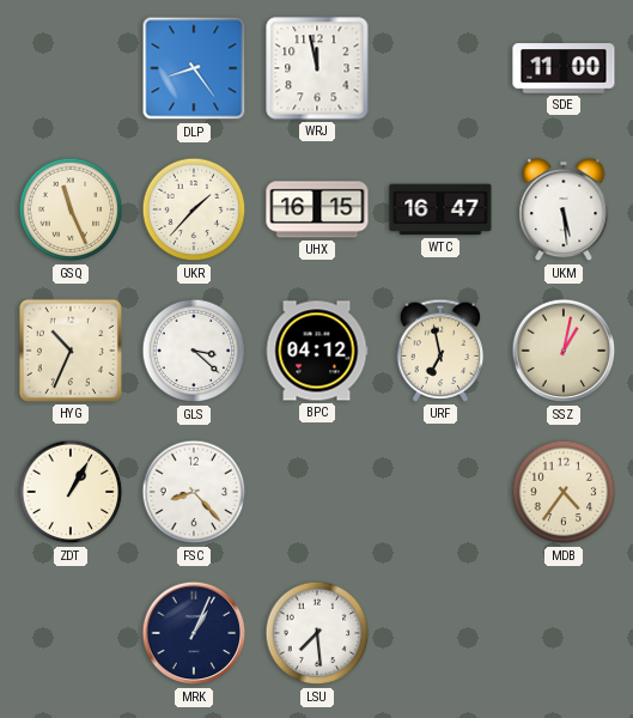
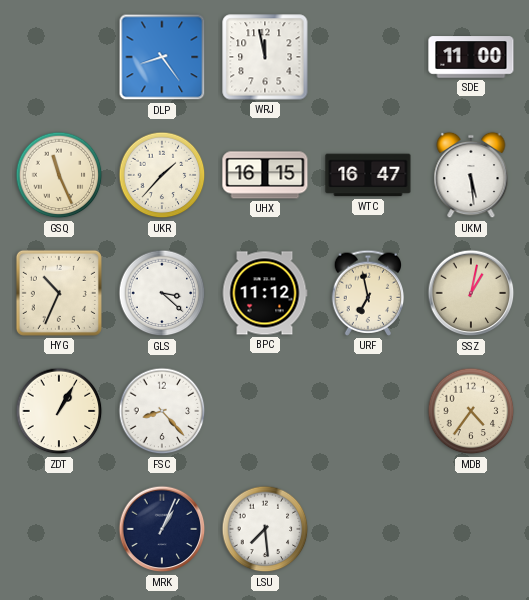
BPC: 04:12 -> 11:12
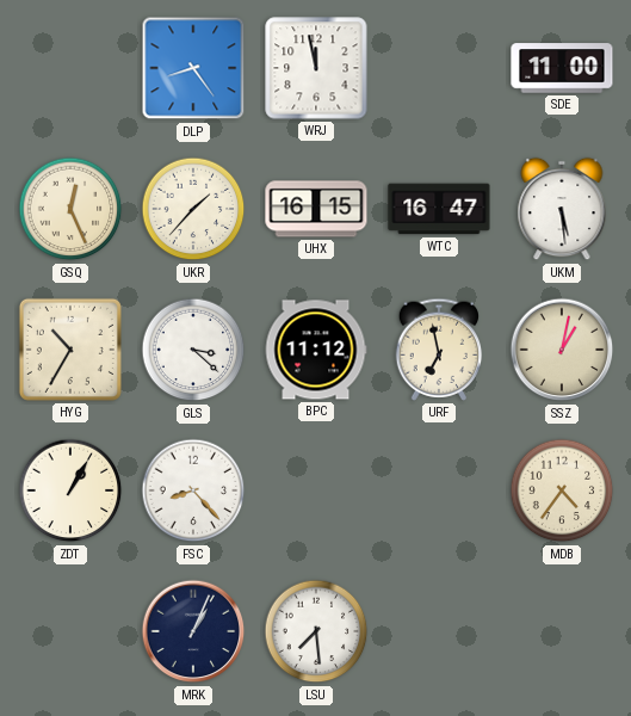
GSQ: 11:26 -> 12:26
HYG: 10:34 -> 10:35
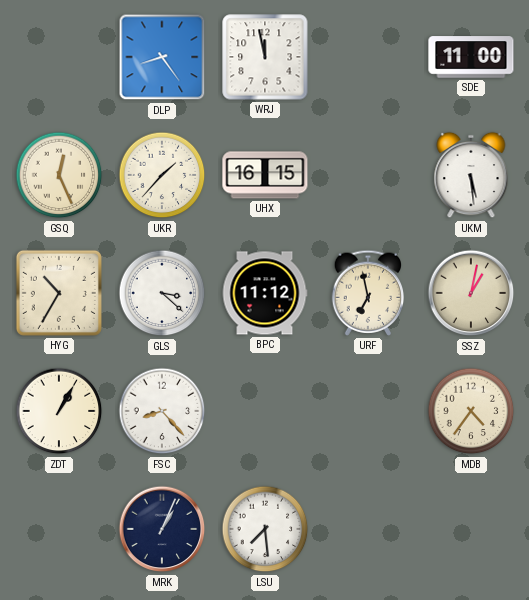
WTC: 16:47 -> none
